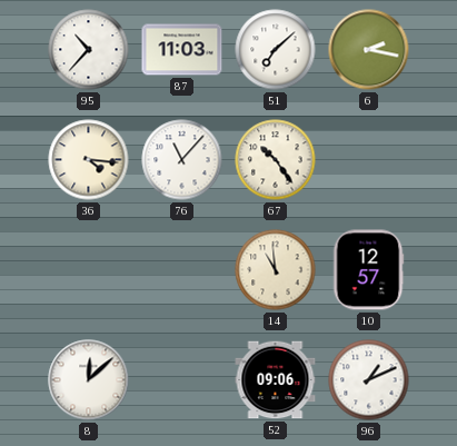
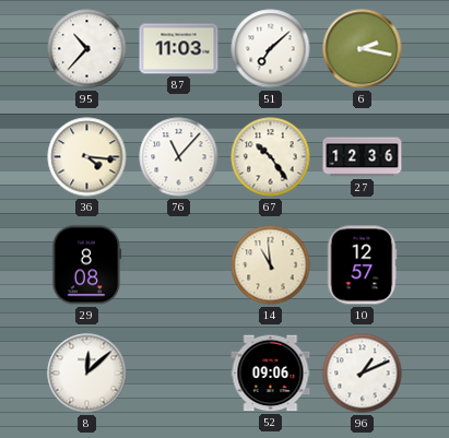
27: none -> 12:36
29: none -> 8:08
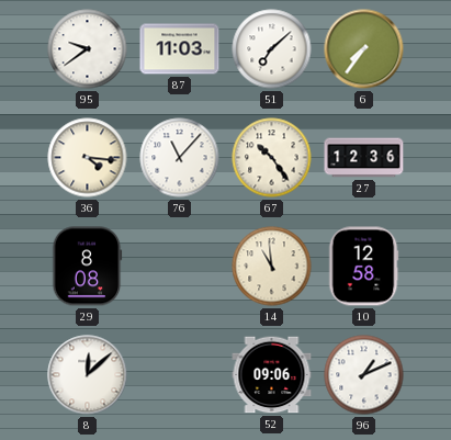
95: 10:37 -> 9:39
6: 2:17 -> 7:36
10: 12:57 -> 12:58
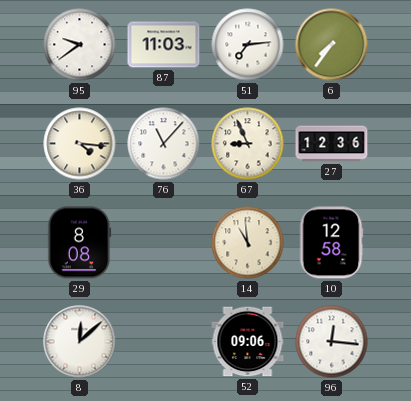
51: 7:08 -> 7:14
67: 10:24 -> 8:56
96: 1:11 -> 12:16
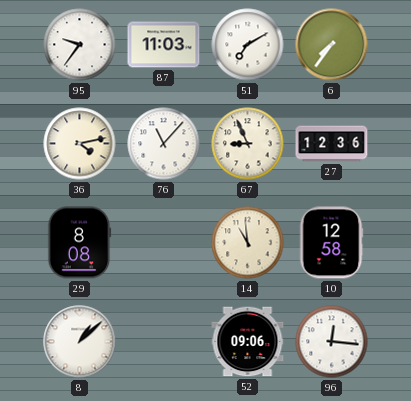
95: 9:39 -> 9:36
51: 7:14 -> 7:10
36: 4:16 -> 4:13
8: 12:08 -> 1:08
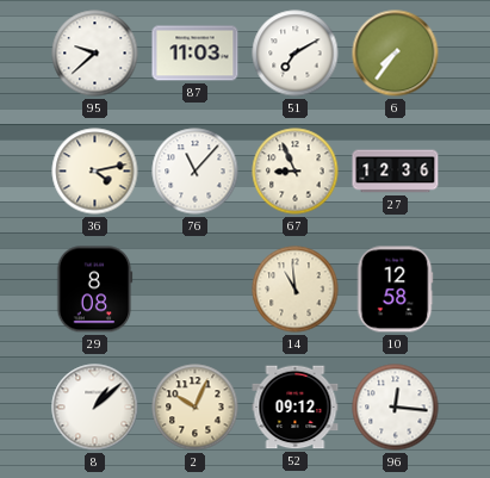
95: 9:36 -> 9:38
2: none -> 10:04
52: 09:06 -> 09:12
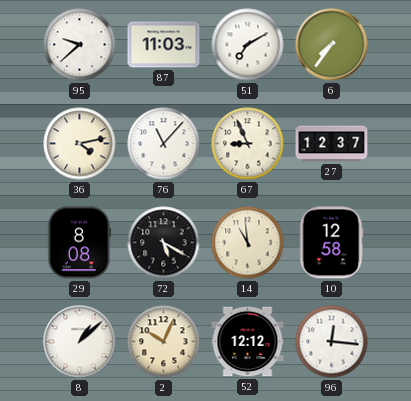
27: 12:36 -> 12:37
72: none -> 5:20
52: 09:12 -> 12:12
